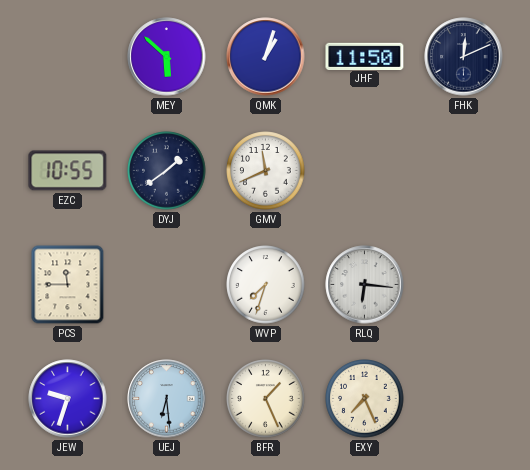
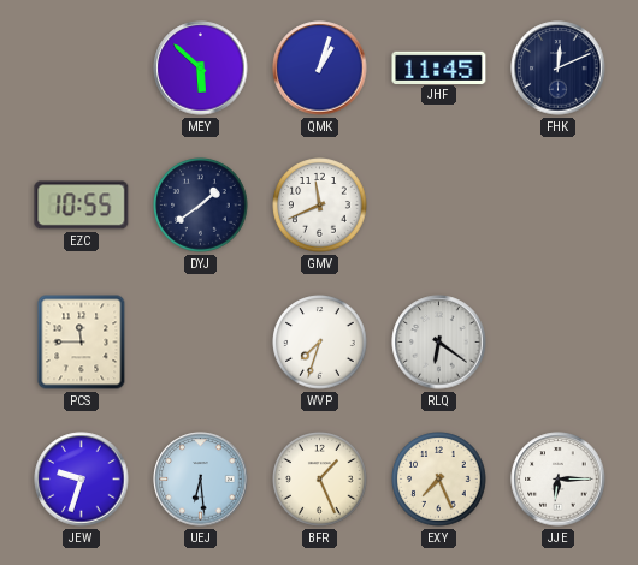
JHF: 11:50 -> 11:45
RLQ: 6:16 -> 6:21
JJE: none -> 6:15
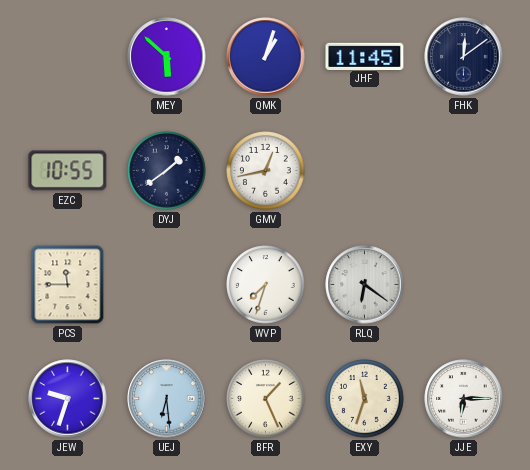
FHK: 12:11 -> 12:09
GMV: 11:41 -> 12:43
EXY: 7:26 -> 11:33
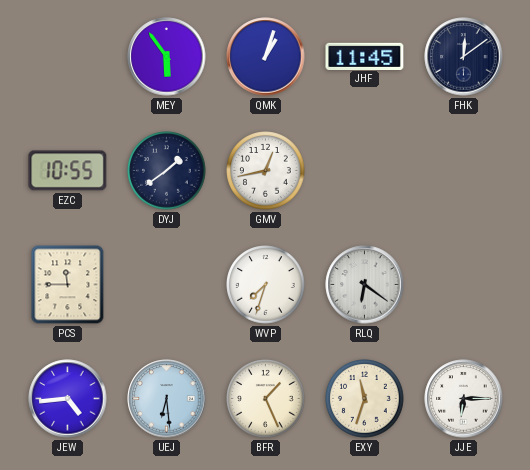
MEY: 5:52 -> 5:54
JEW: 9:33 -> 4:44
